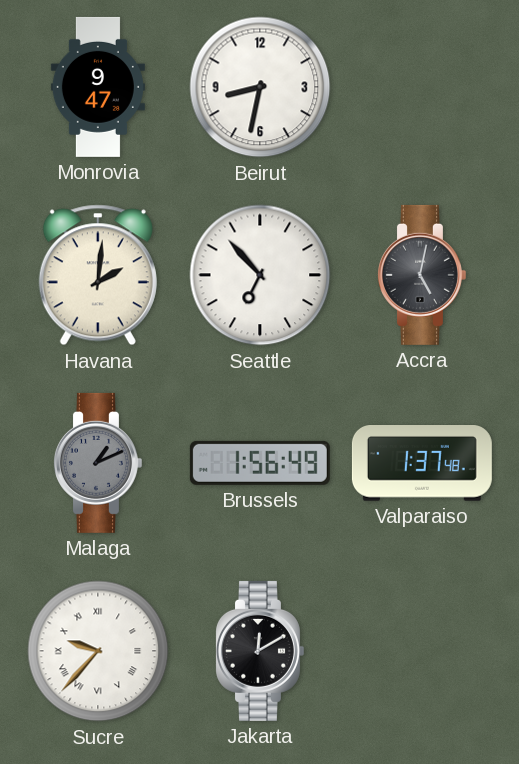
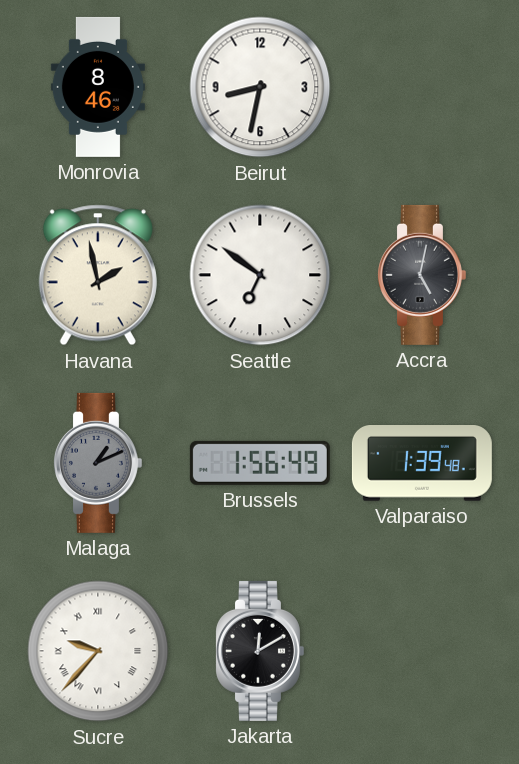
Monrovia: 9:47 -> 8:46
Havana: 2:01 -> 1:58
Seattle: 6:53 -> 6:51
Valparaiso: 1:37 -> 1:39
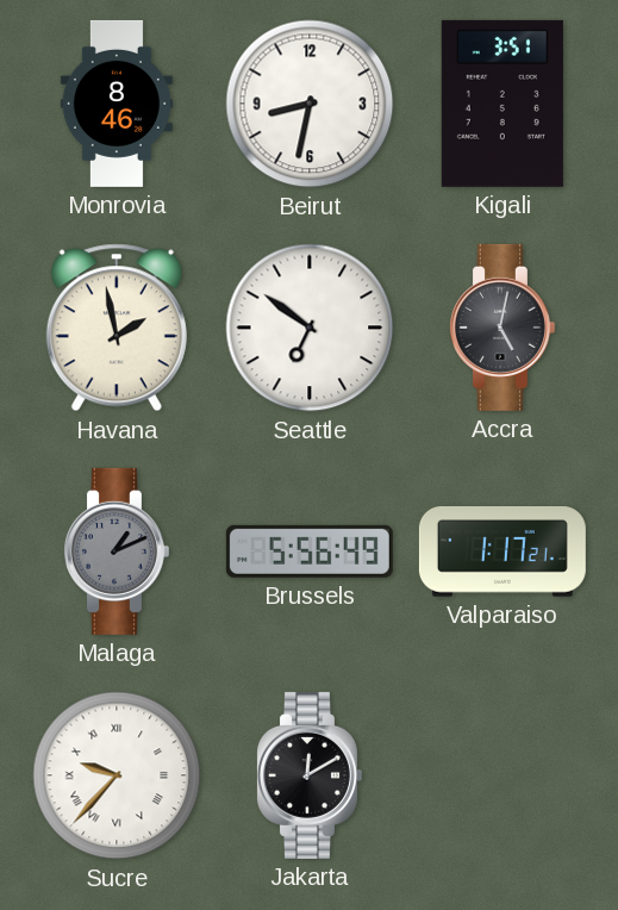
Kigali: none -> 3:51
Brussels: 1:56 -> 5:56
Valparaiso: 1:39 -> 1:17
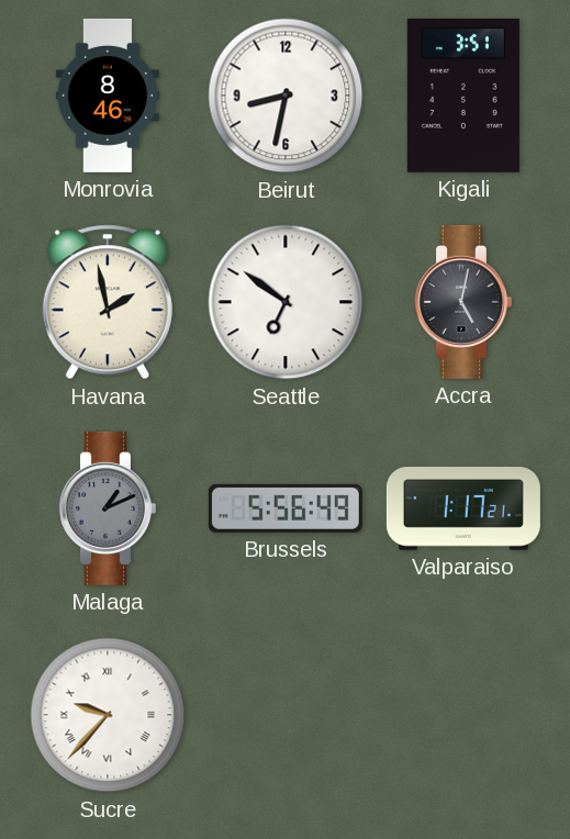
Jakarta: 12:10 -> none
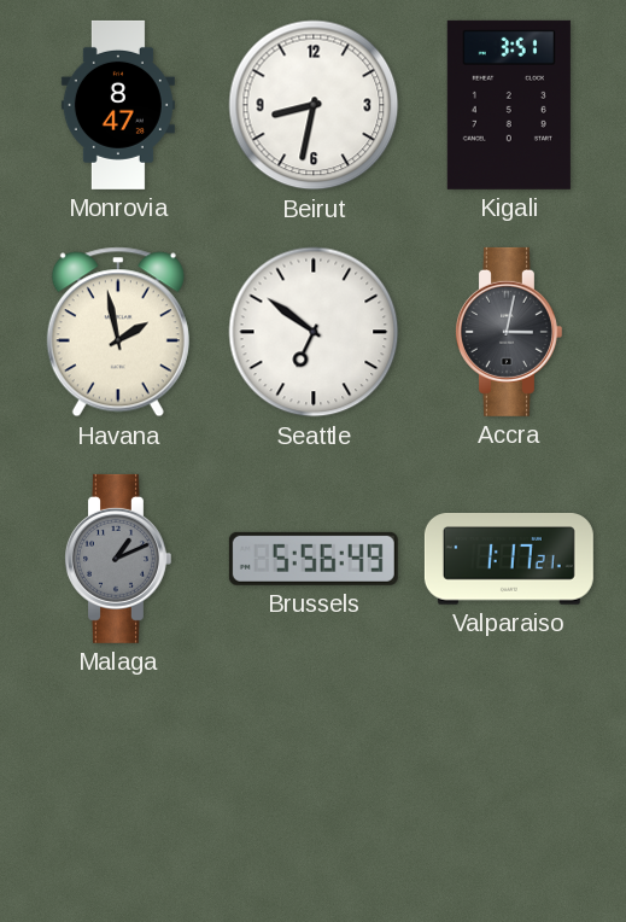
Monrovia: 8:46 -> 8:47
Accra: 5:02 -> 3:02
Sucre: 9:37 -> none
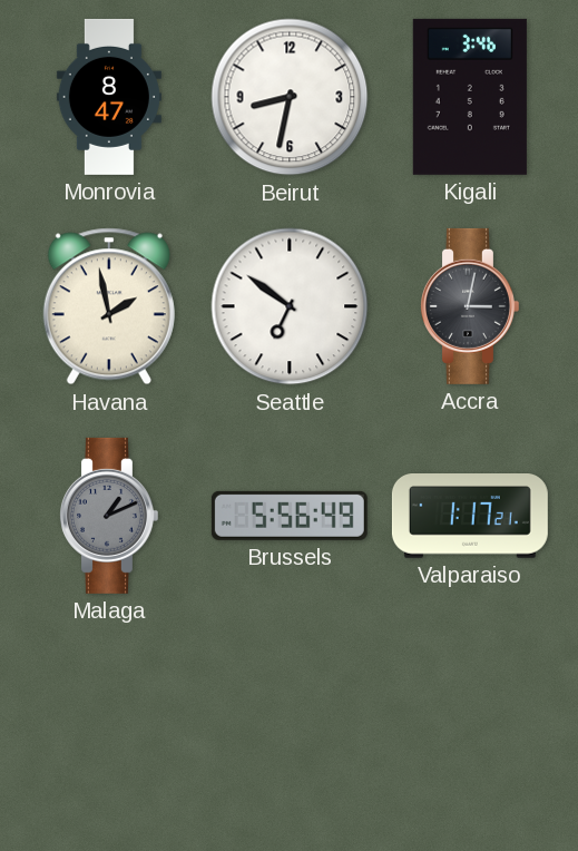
Kigali: 3:51 -> 3:46
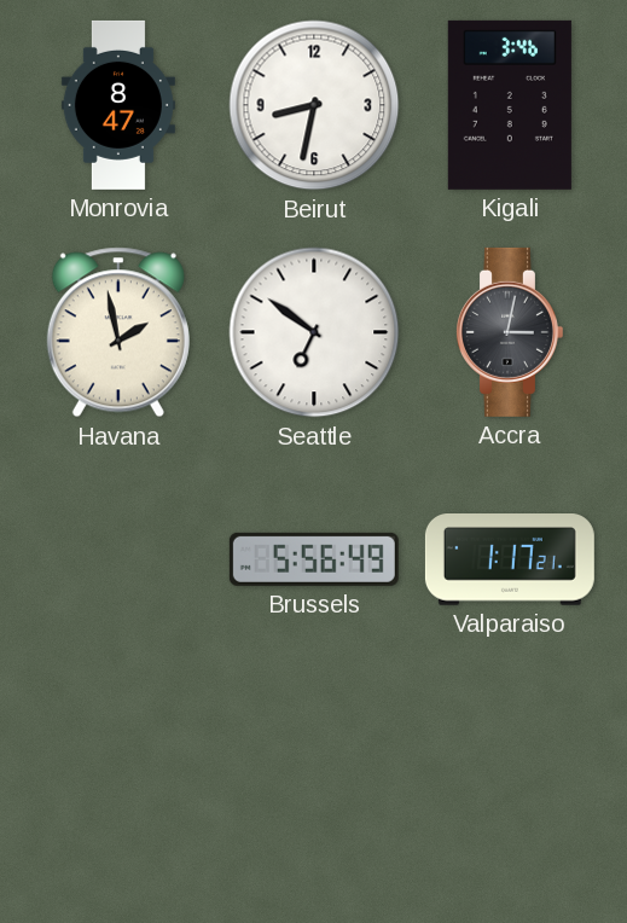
Malaga: 1:11 -> none
